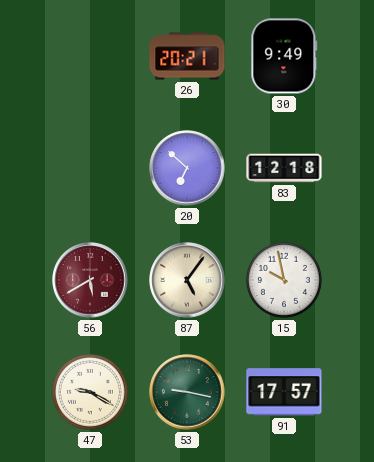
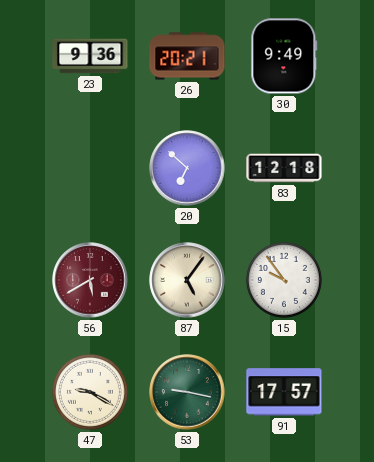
23: none -> 9:36
15: 9:58 -> 9:54
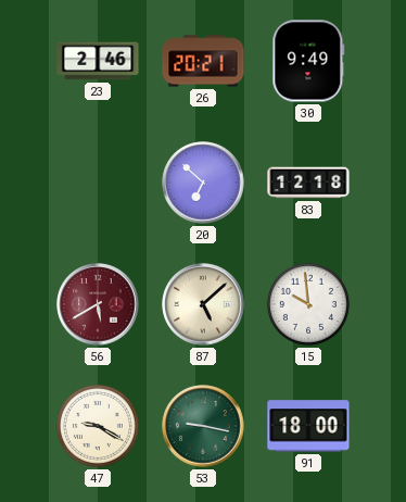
23: 9:36 -> 2:46
87: 5:06 -> 5:08
15: 9:54 -> 9:59
91: 17:57 -> 18:00
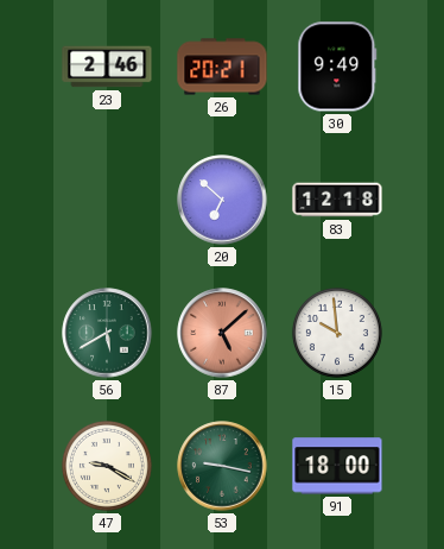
56 dial: burgundy -> green
87 dial: cream -> salmon
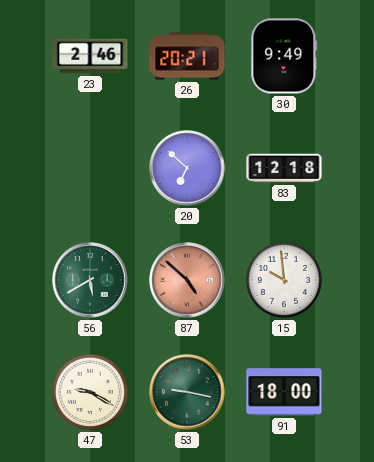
87: 5:08 -> 4:52
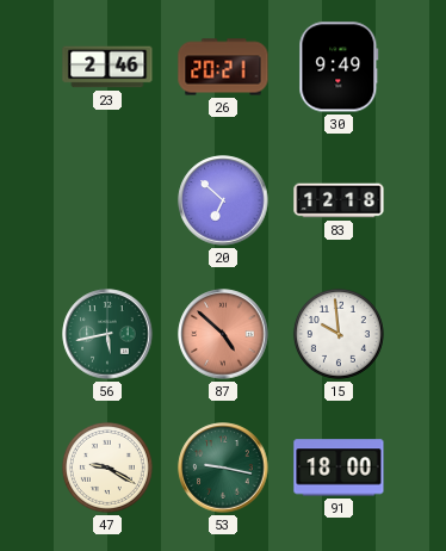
56: 5:40 -> 5:43
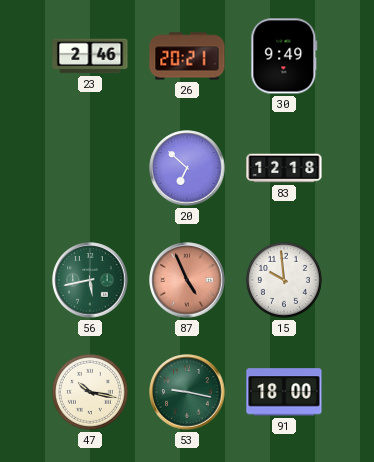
87: 4:52 -> 4:56
47: 9:20 -> 10:17
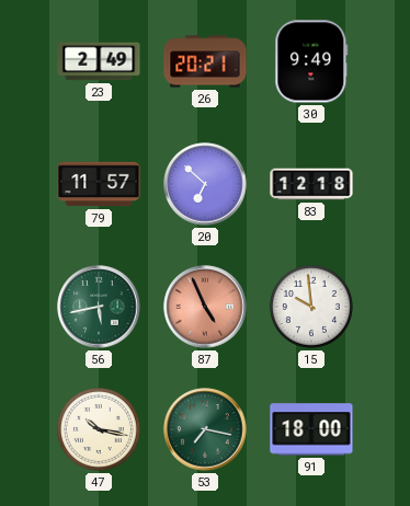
23: 2:46 -> 2:49
79: none -> 11:57
53: 9:17 -> 7:17
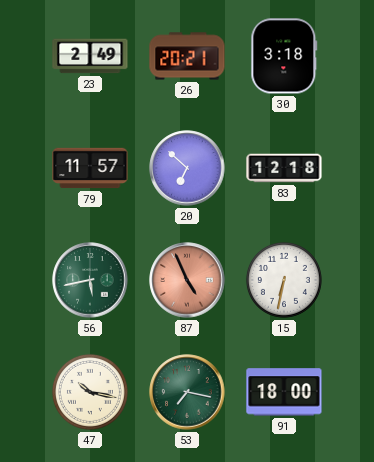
30: 9:49 -> 3:18
15: 9:59 -> 6:32
